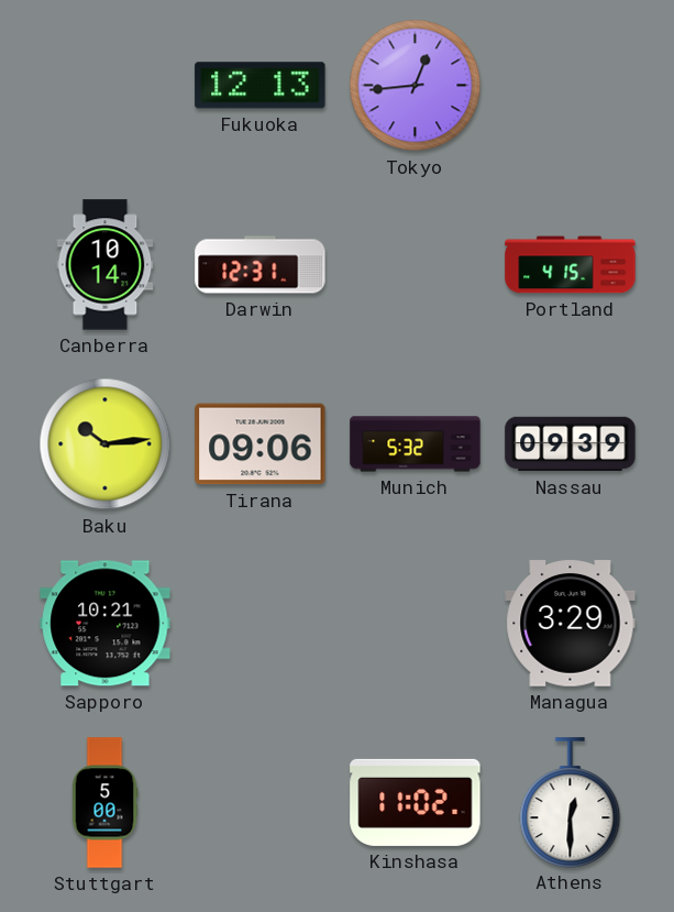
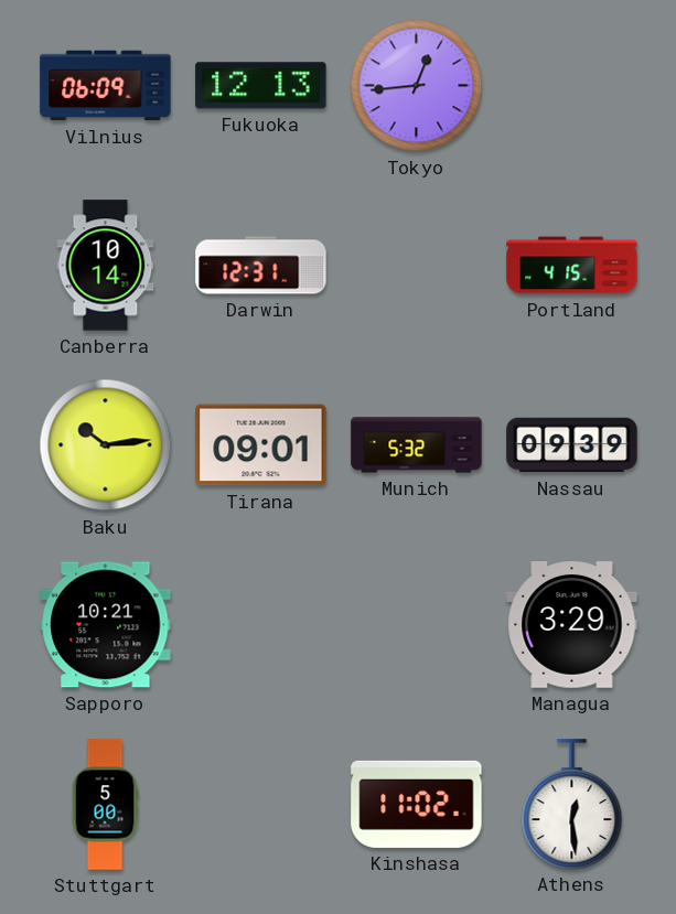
Vilnius: none -> 06:09
Tirana: 09:06 -> 09:01
Athens: 12:30 -> 12:29
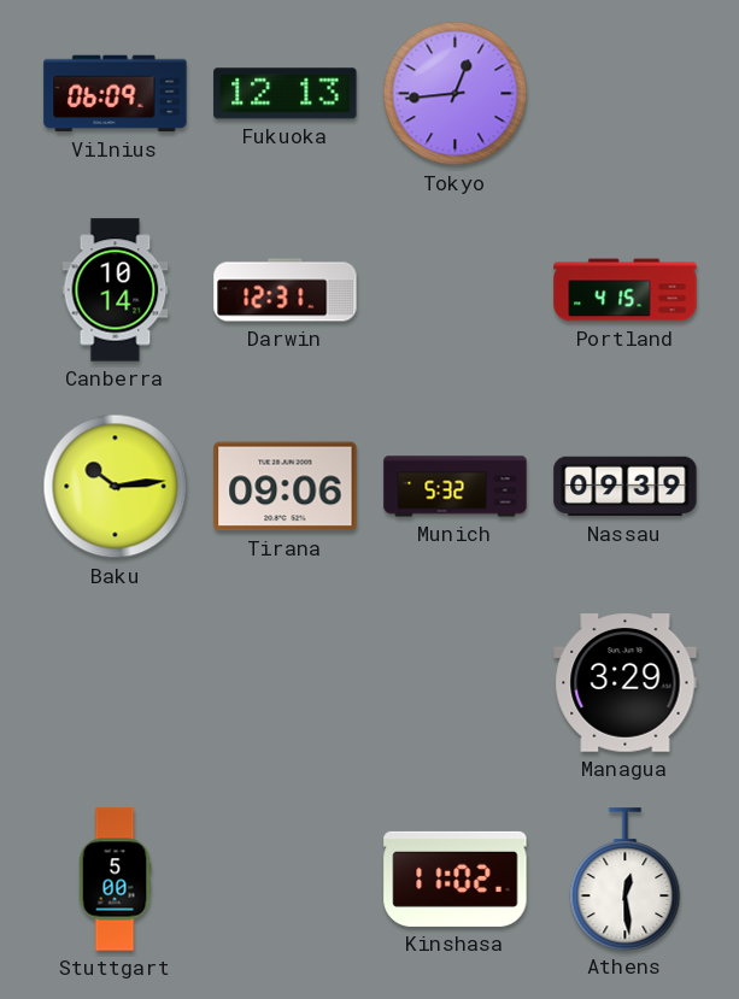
Tirana: 09:01 -> 09:06
Sapporo: 10:21 -> none
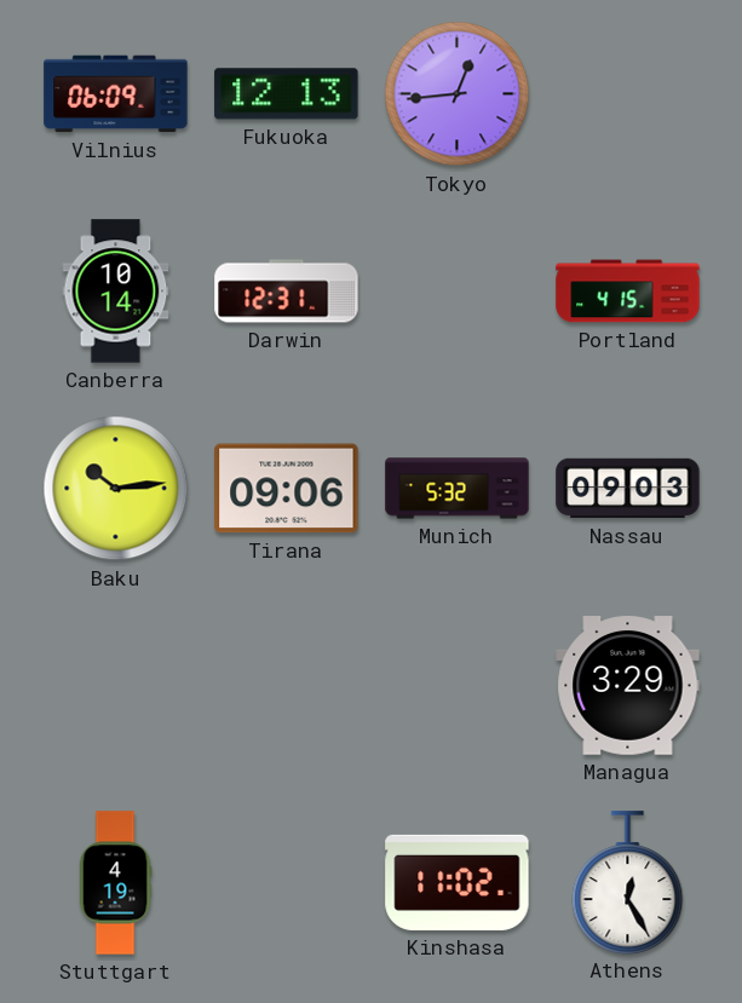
Nassau: 09:39 -> 09:03
Stuttgart: 5:00 -> 4:19
Athens: 12:29 -> 12:25
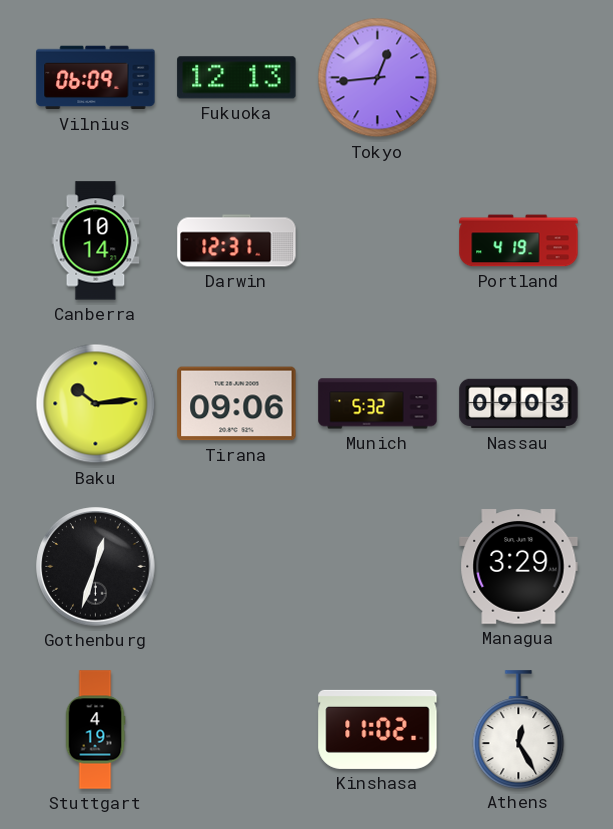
Portland: 4:15 -> 4:19
Gothenburg: none -> 12:33
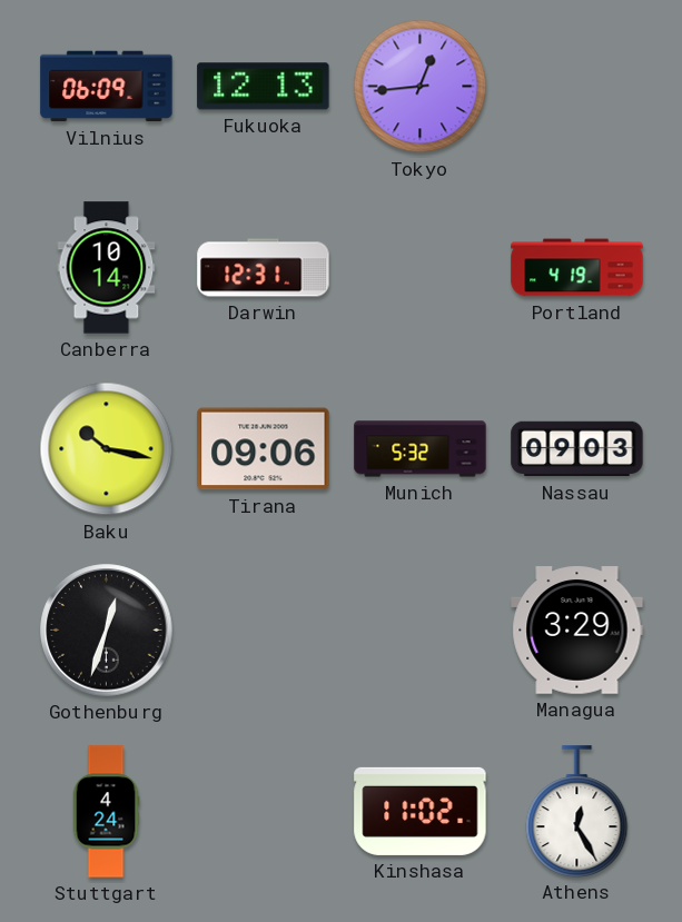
Baku: 10:14 -> 10:17
Stuttgart: 4:19 -> 4:24
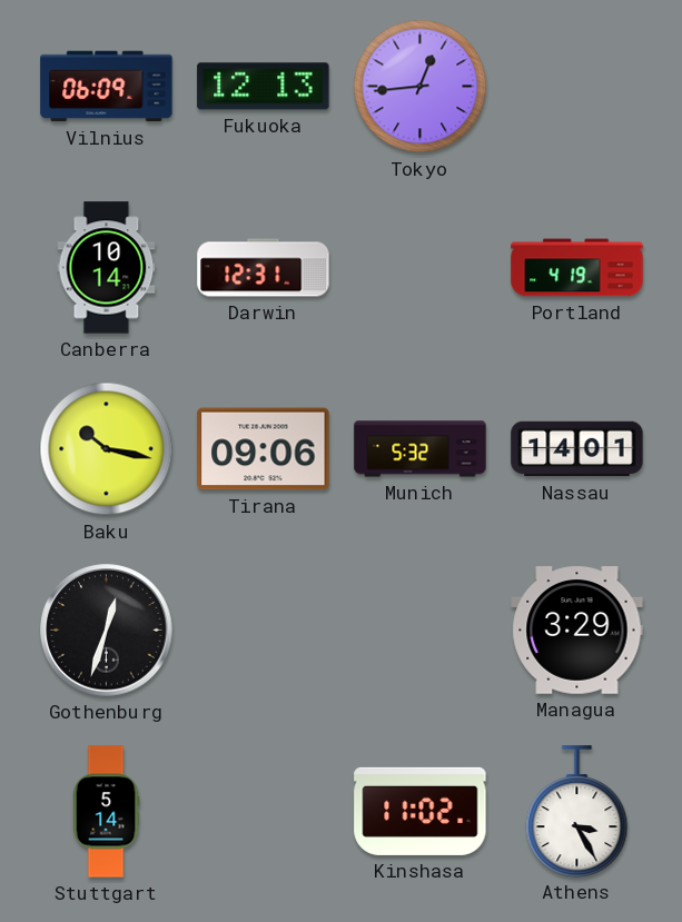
Nassau: 09:03 -> 14:01
Stuttgart: 4:24 -> 5:14
Athens: 12:25 -> 3:25
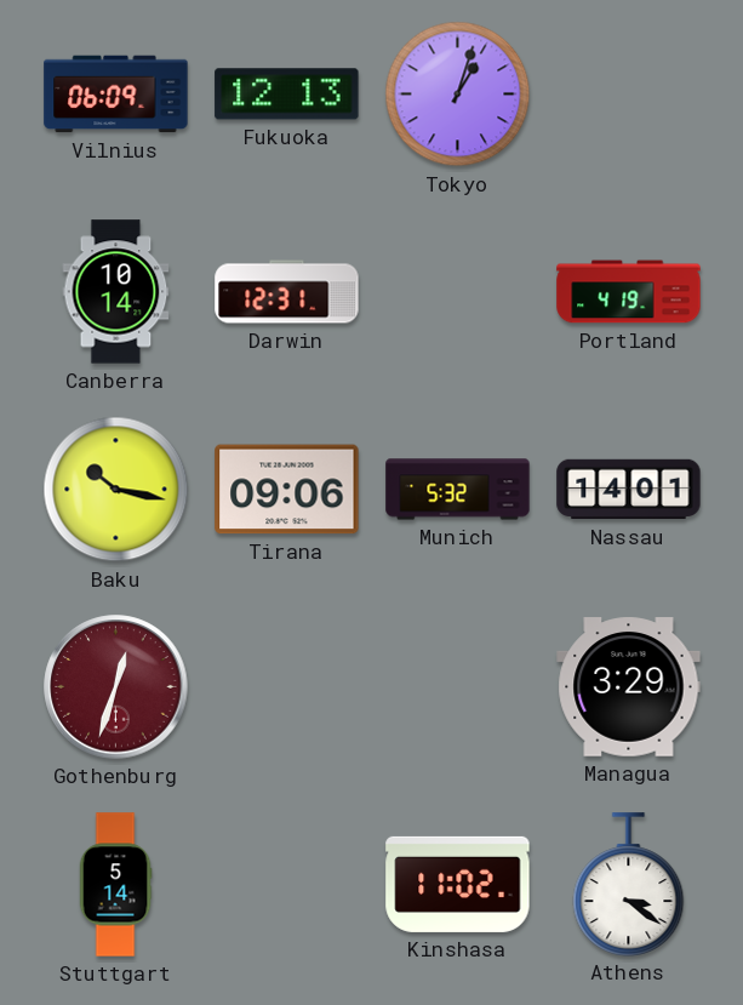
Tokyo: 12:44 -> 1:03
Gothenburg dial: black -> burgundy
Athens: 3:25 -> 3:21
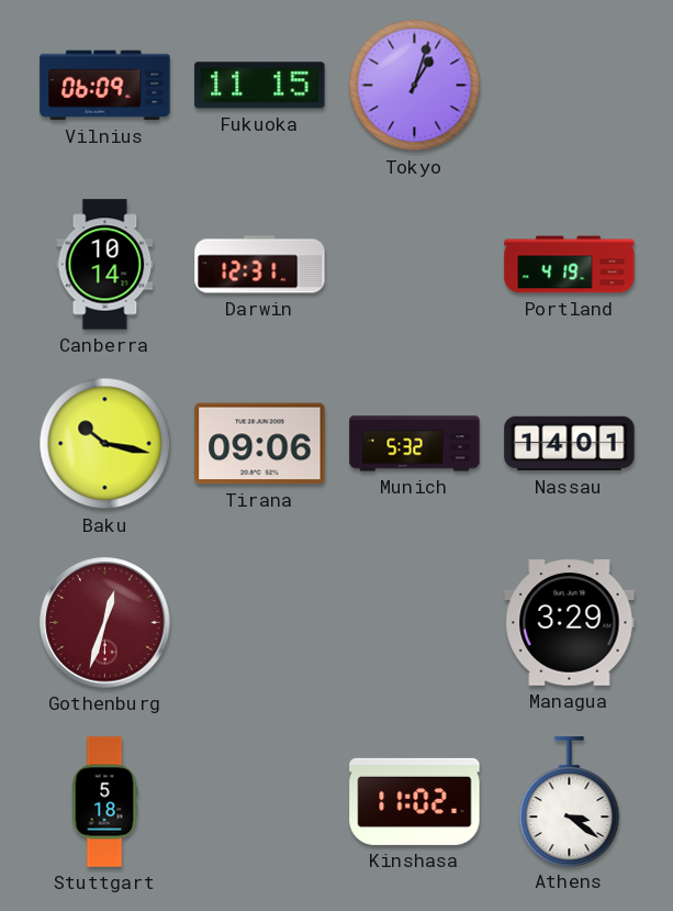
Fukuoka: 12:13 -> 11:15
Stuttgart: 5:14 -> 5:18
